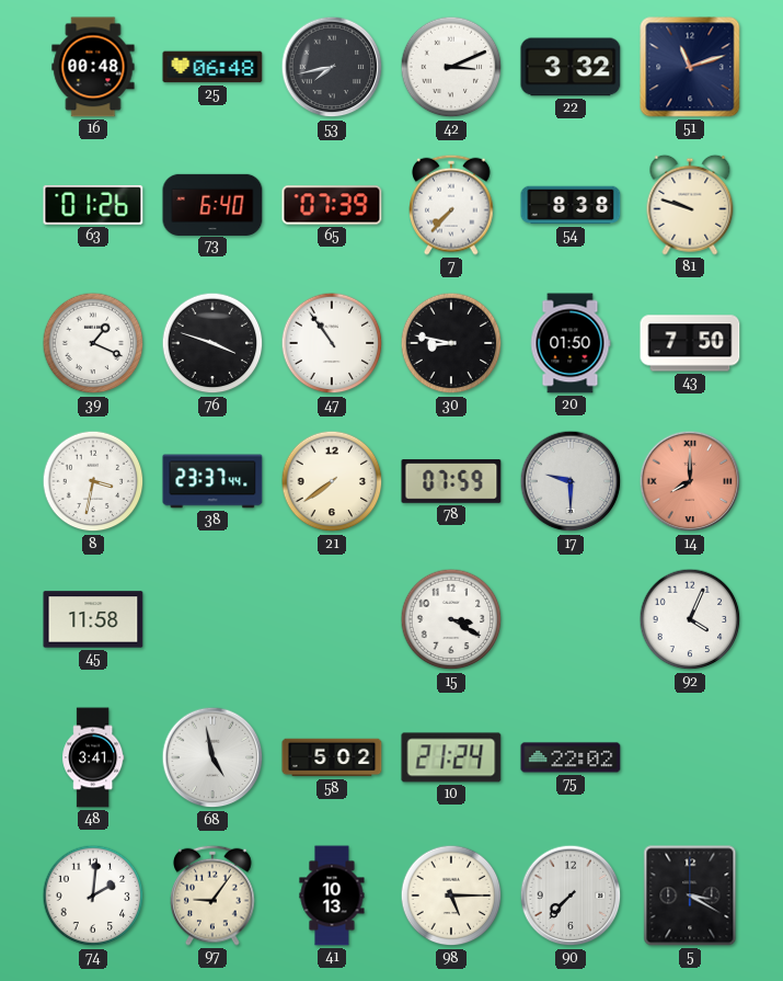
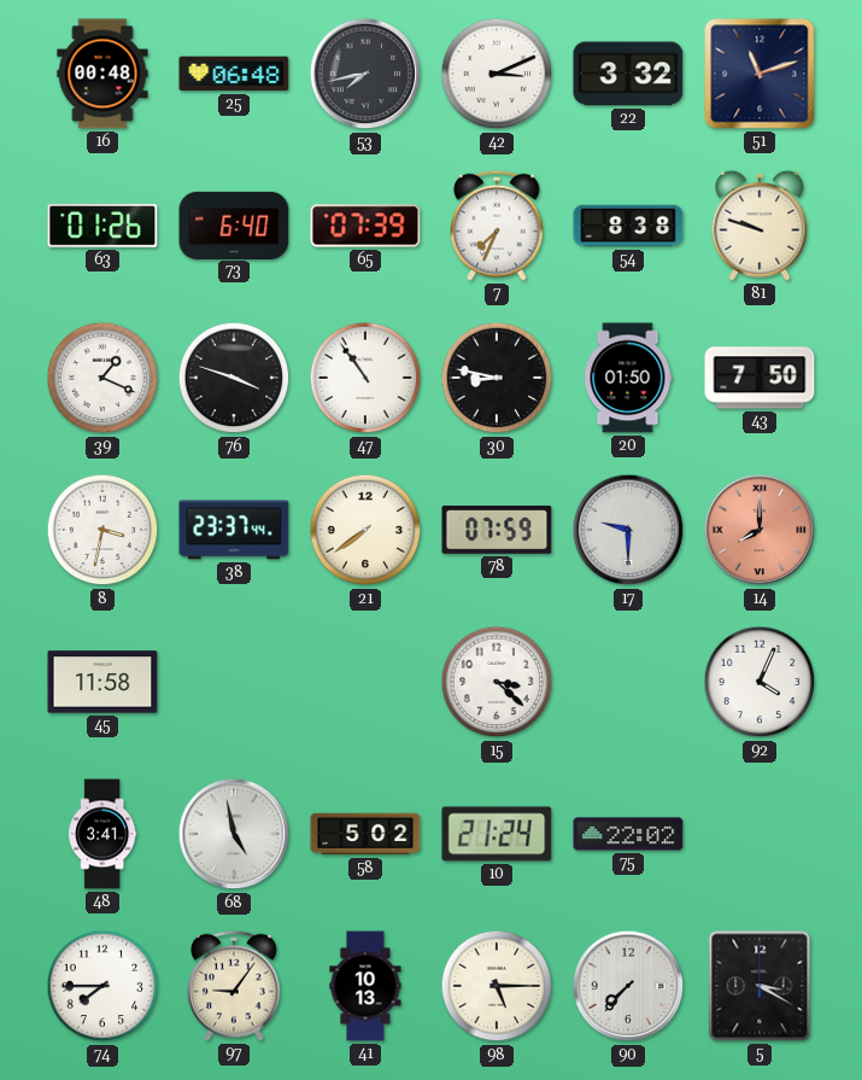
7: 7:37 -> 7:34
15: 3:20 -> 3:22
74: 2:01 -> 7:45
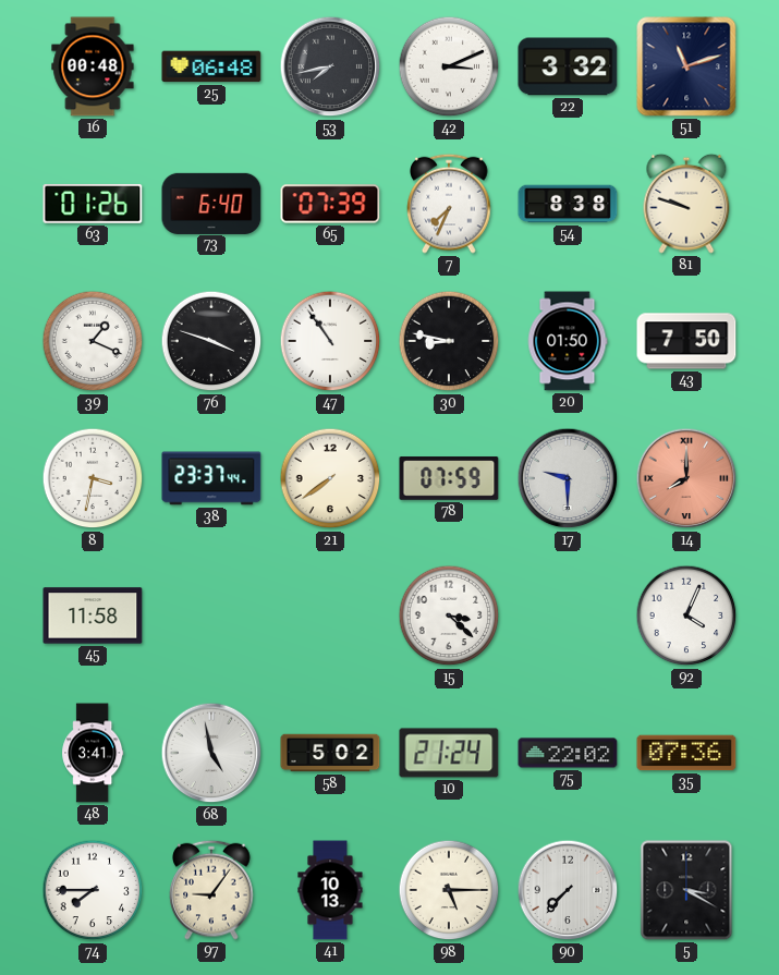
35: none -> 07:36
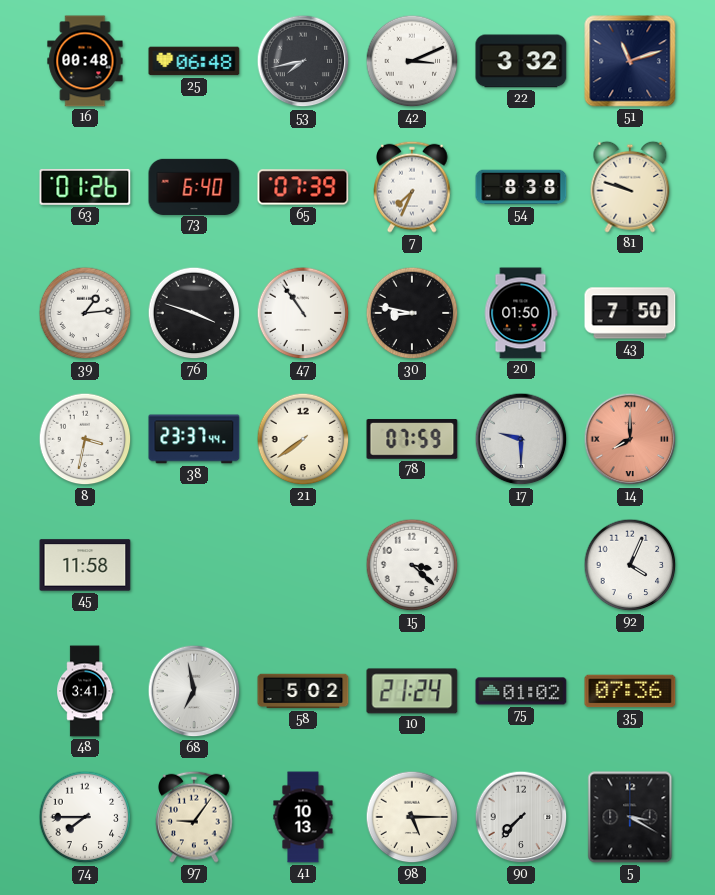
39: 1:19 -> 1:14
68: 4:58 -> 6:58
75: 22:02 -> 01:02
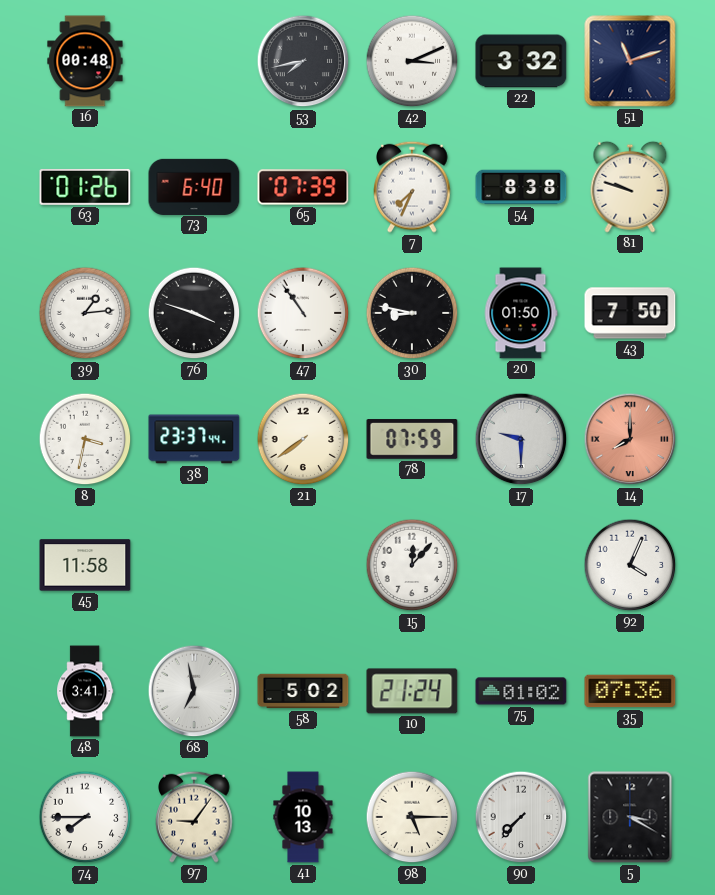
25: 06:48 -> none
15: 3:22 -> 12:07
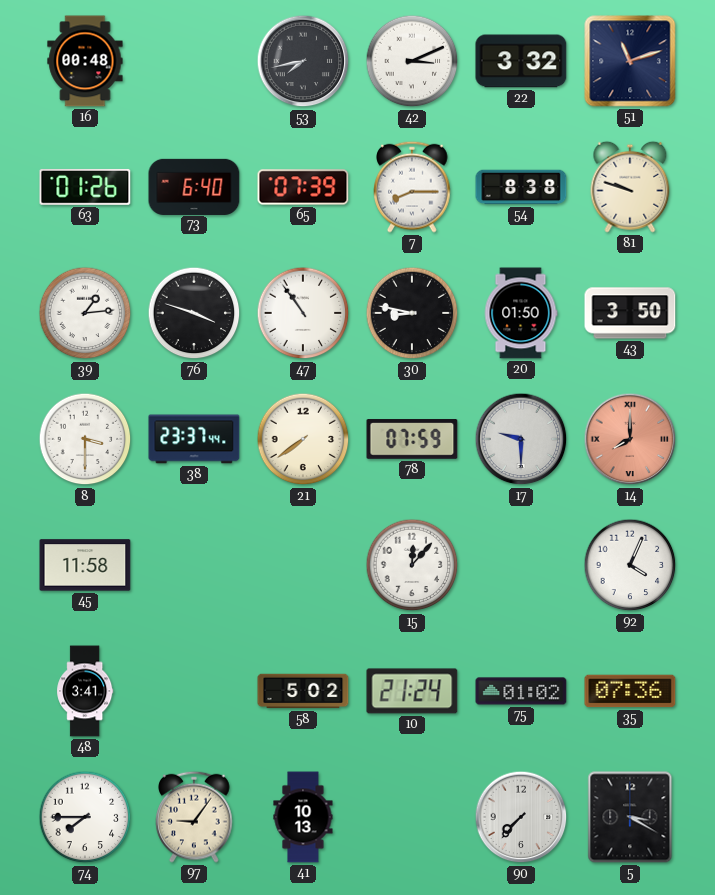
7: 7:34 -> 8:15
43: 7:50 -> 3:50
8: 3:32 -> 3:30
68: 6:58 -> none
98: 5:15 -> none
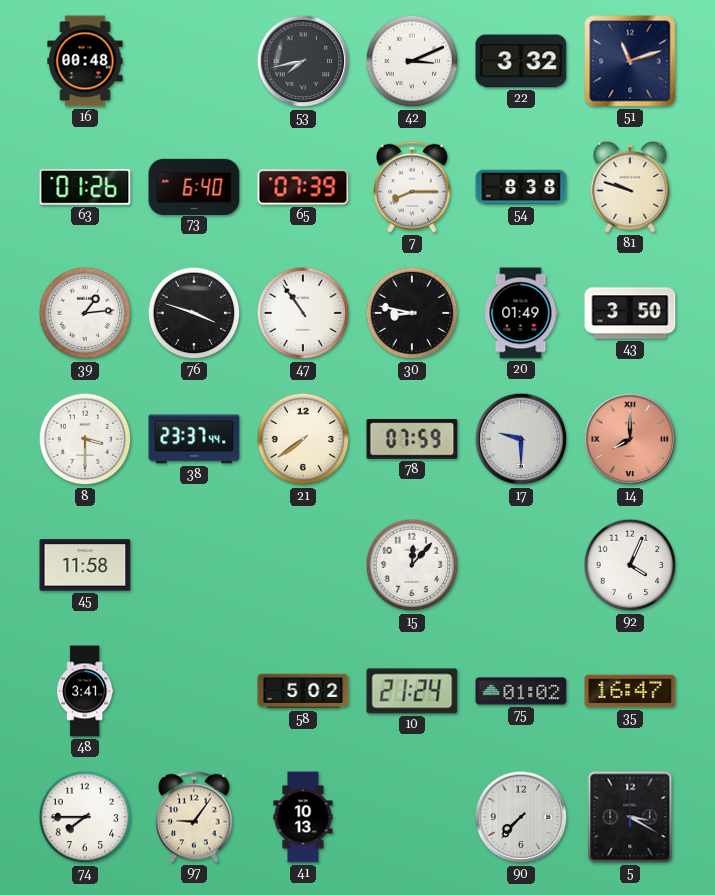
20: 01:50 -> 01:49
35: 07:36 -> 16:47
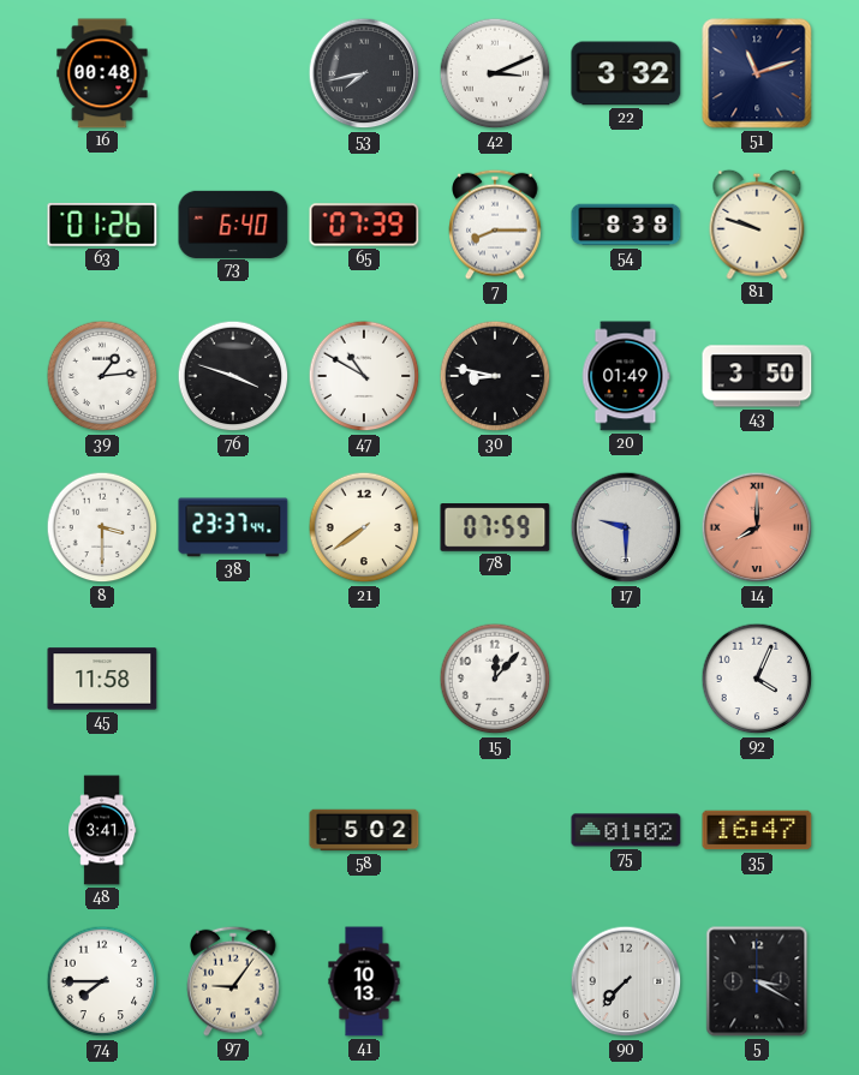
47: 10:54 -> 10:50
10: 21:24 -> none
